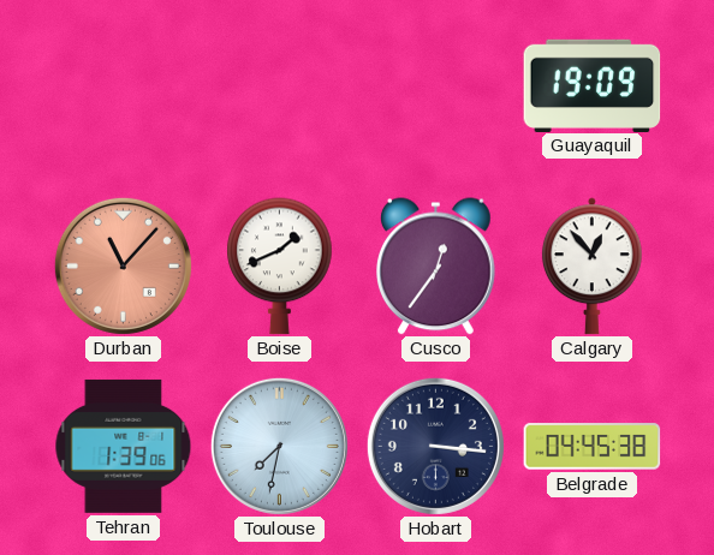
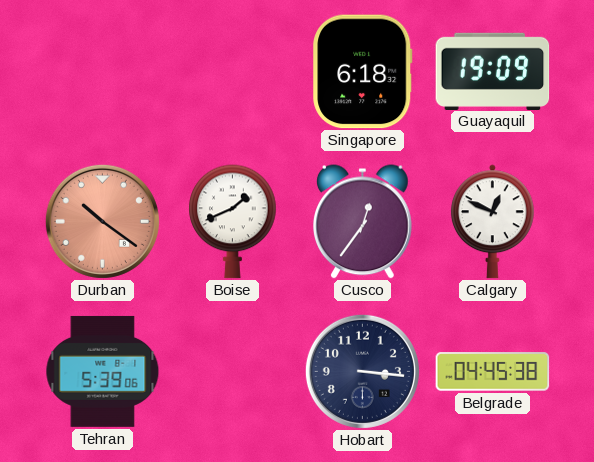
Singapore: none -> 6:18
Durban: 11:07 -> 10:21
Calgary: 12:53 -> 12:49
Tehran: 1:39 -> 5:39
Toulouse: 7:32 -> none
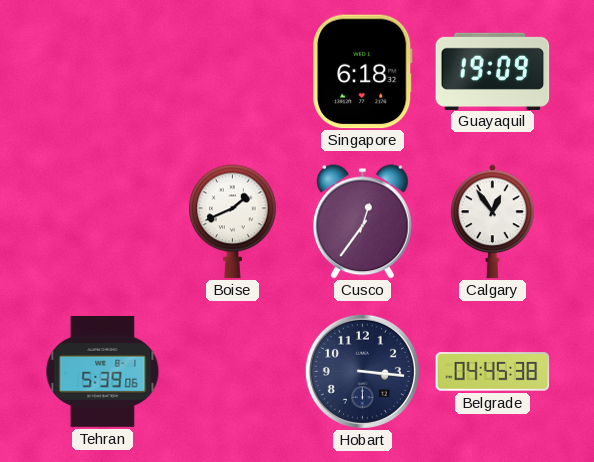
Durban: 10:21 -> none
Calgary: 12:49 -> 12:54
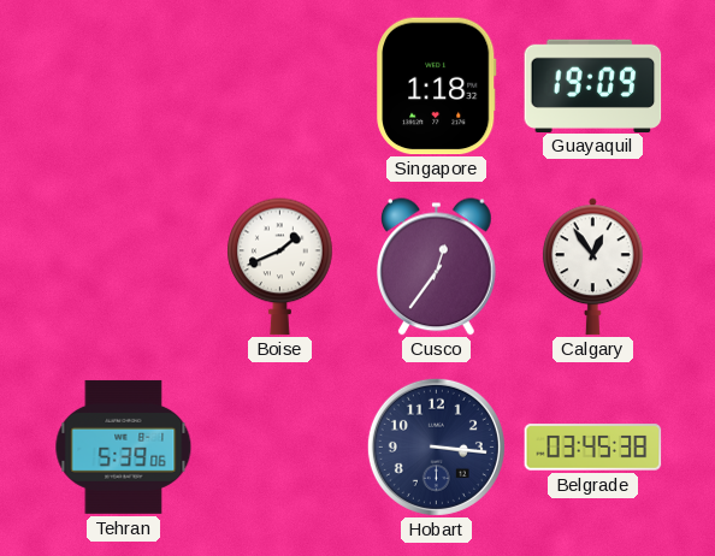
Singapore: 6:18 -> 1:18
Belgrade: 04:45 -> 03:45
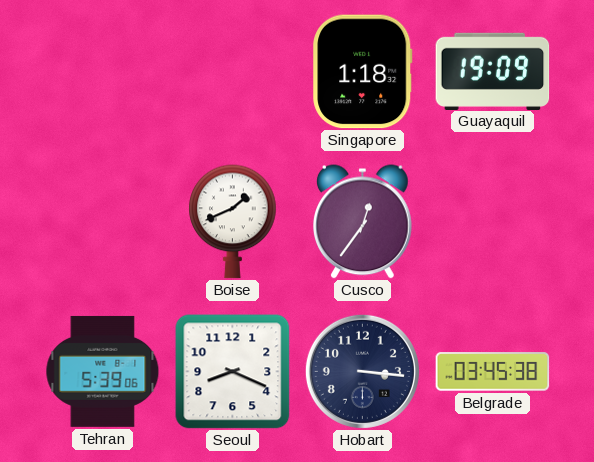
Calgary: 12:54 -> none
Seoul: none -> 8:19
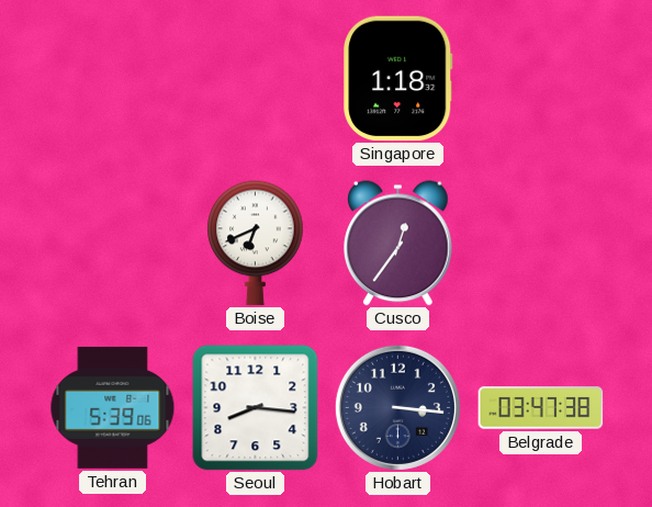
Guayaquil: 19:09 -> none
Boise: 1:41 -> 6:41
Seoul: 8:19 -> 8:16
Belgrade: 03:45 -> 03:47
